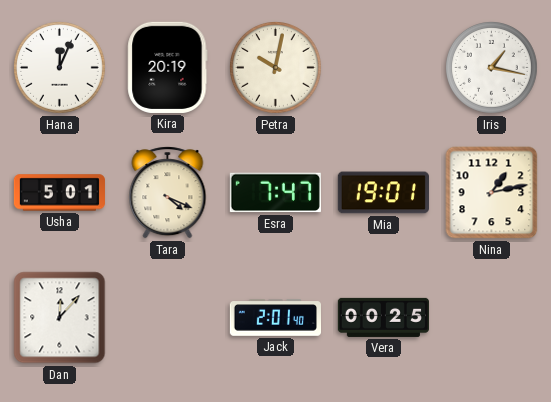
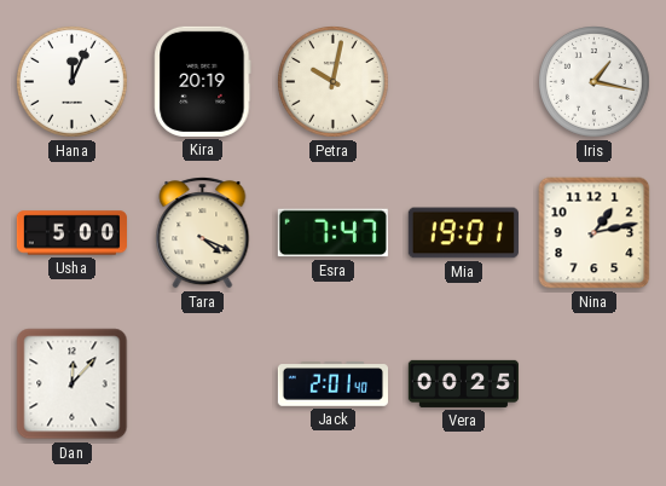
Usha: 5:01 -> 5:00
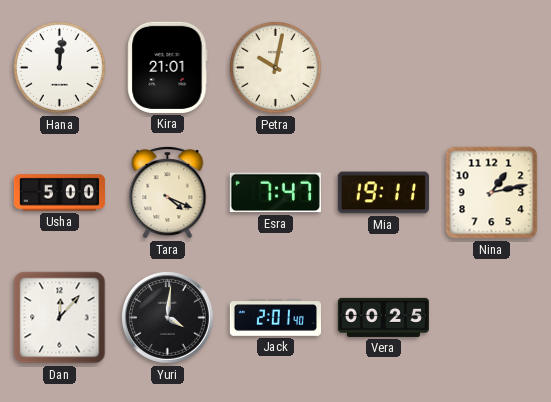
Hana: 12:04 -> 12:01
Kira: 20:19 -> 21:01
Iris: 1:17 -> none
Mia: 19:01 -> 19:11
Yuri: none -> 4:01
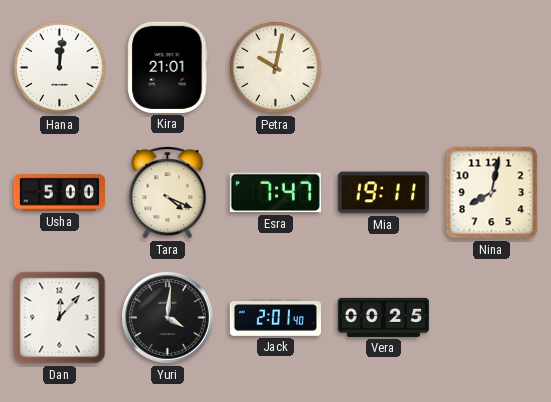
Nina: 1:13 -> 8:02
